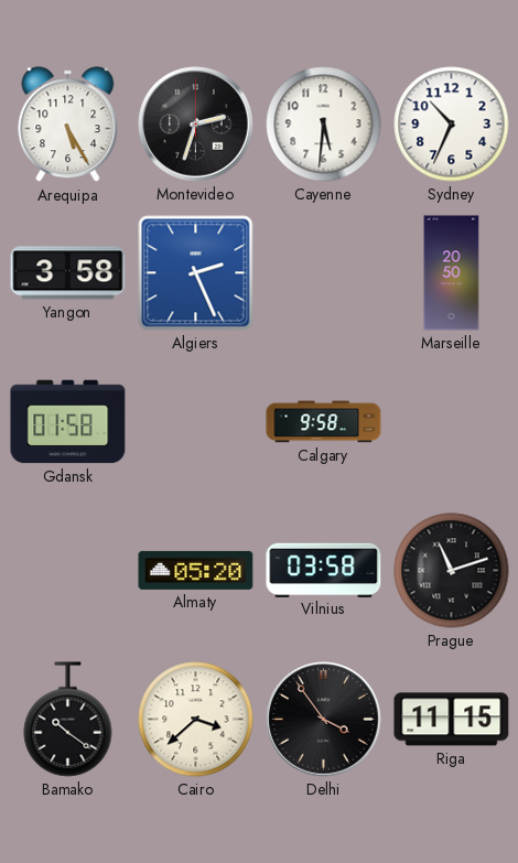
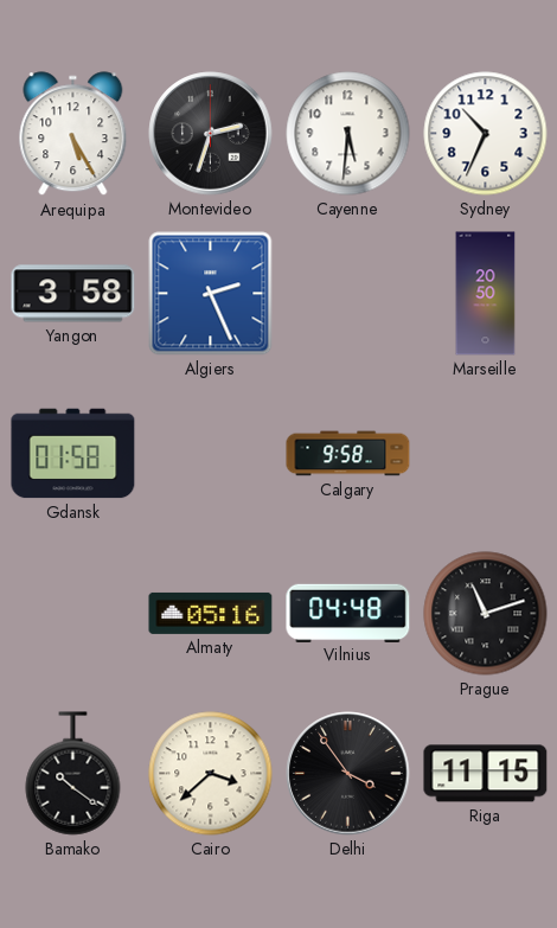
Almaty: 05:20 -> 05:16
Vilnius: 03:58 -> 04:48
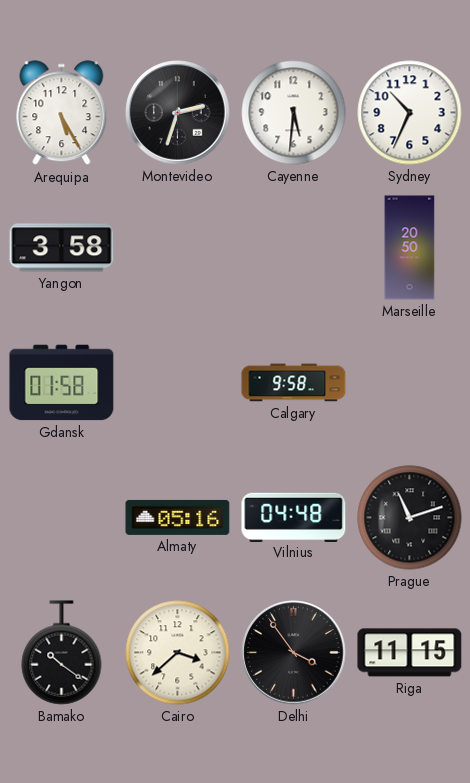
Algiers: 2:26 -> none
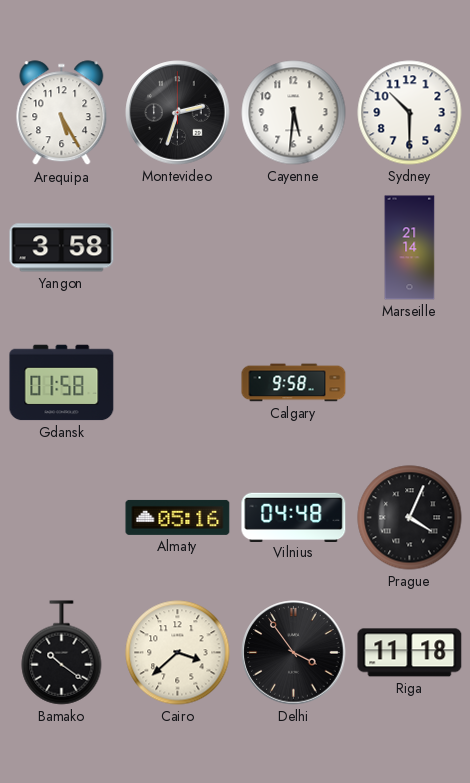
Sydney: 10:34 -> 10:30
Marseille: 20:50 -> 21:14
Prague: 11:12 -> 4:04
Riga: 11:15 -> 11:18
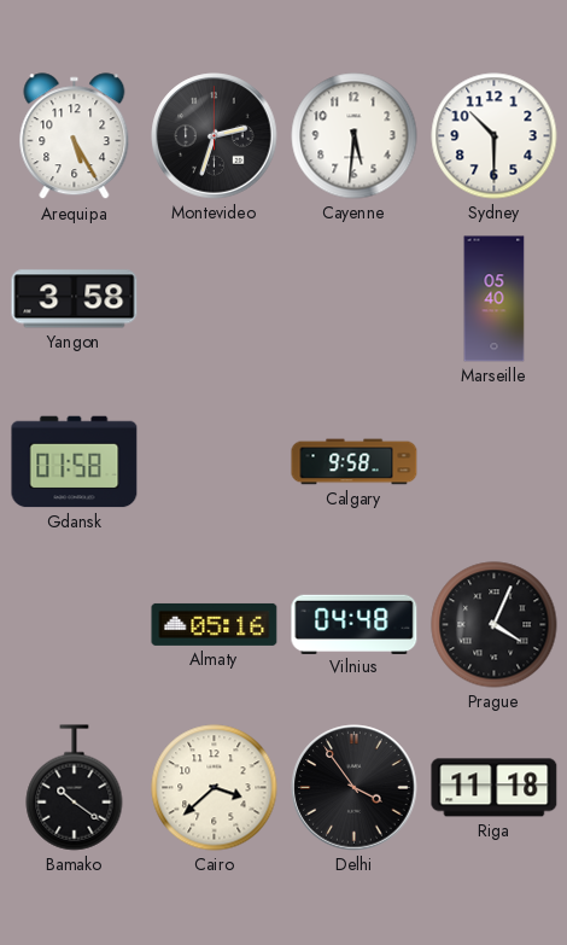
Marseille: 21:14 -> 05:40
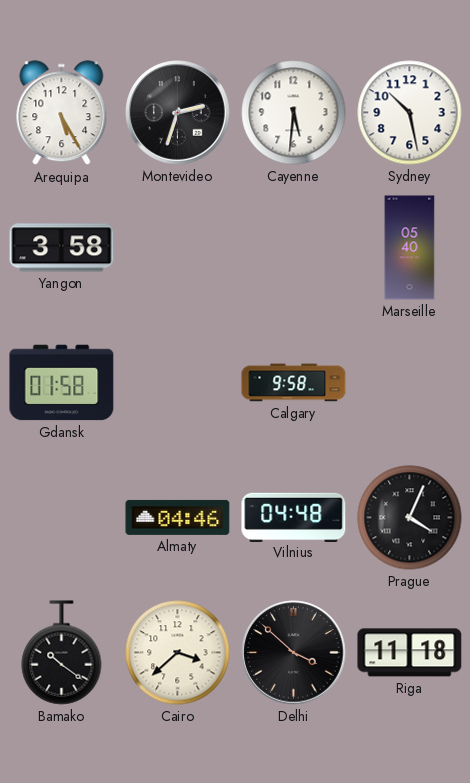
Sydney: 10:30 -> 10:28
Almaty: 05:16 -> 04:46
Delhi: 3:54 -> 3:52
